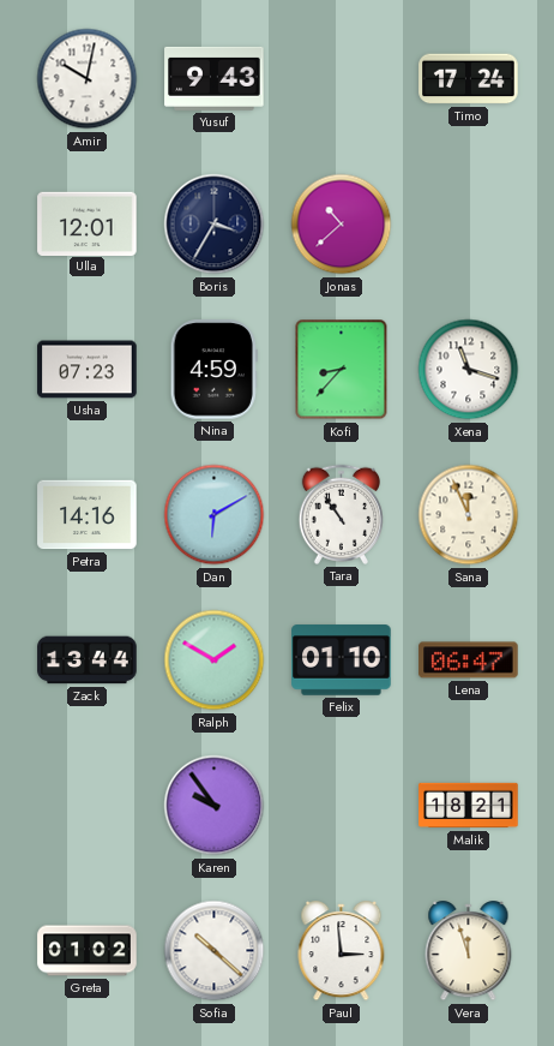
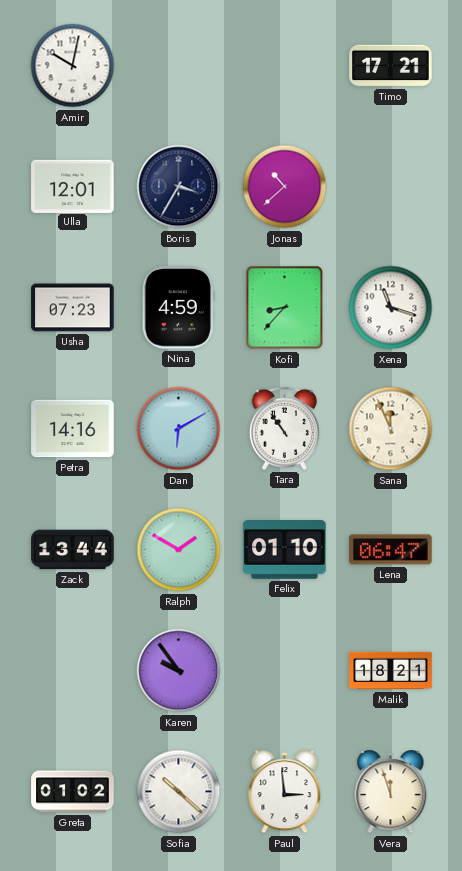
Yusuf: 9:43 -> none
Timo: 17:24 -> 17:21
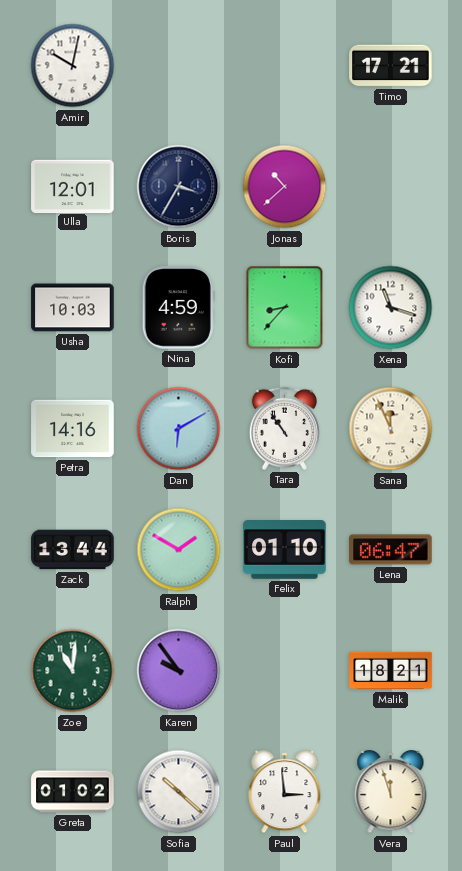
Usha: 07:23 -> 10:03
Zoe: none -> 11:01
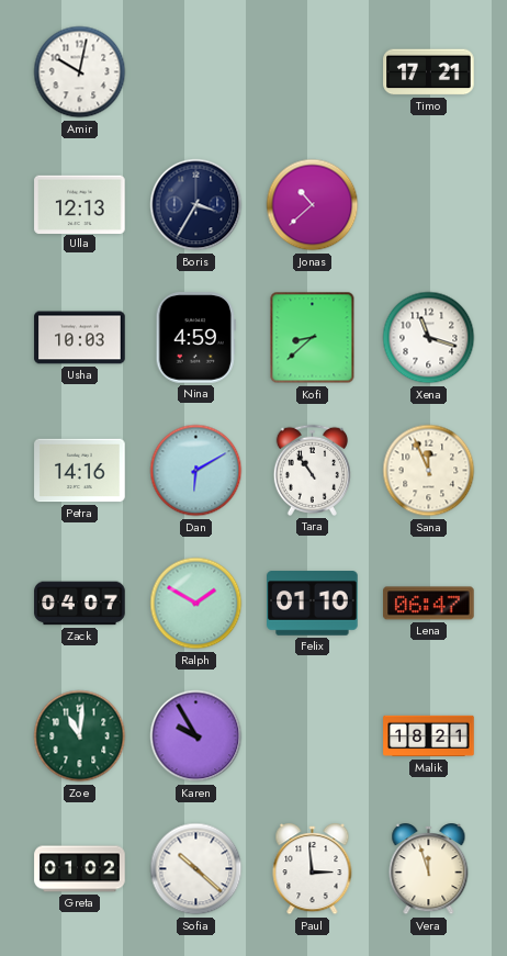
Ulla: 12:01 -> 12:13
Kofi: 8:37 -> 8:38
Zack: 13:44 -> 04:07
Karen: 9:54 -> 9:55
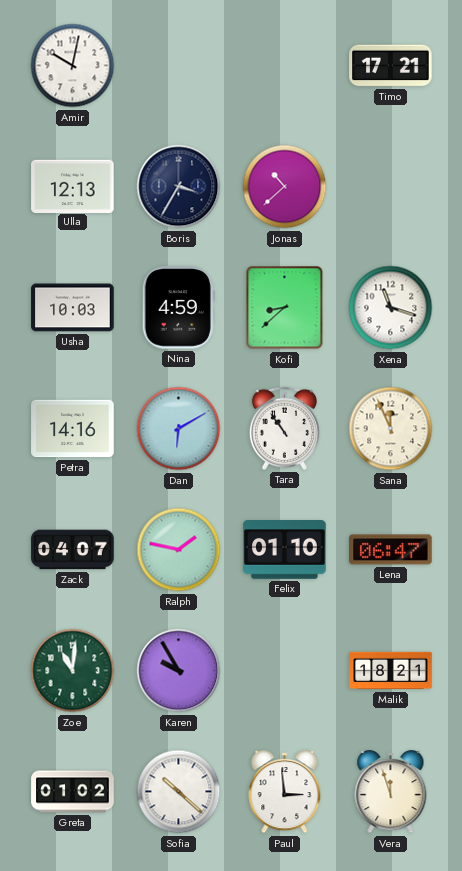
Ralph: 1:50 -> 1:47
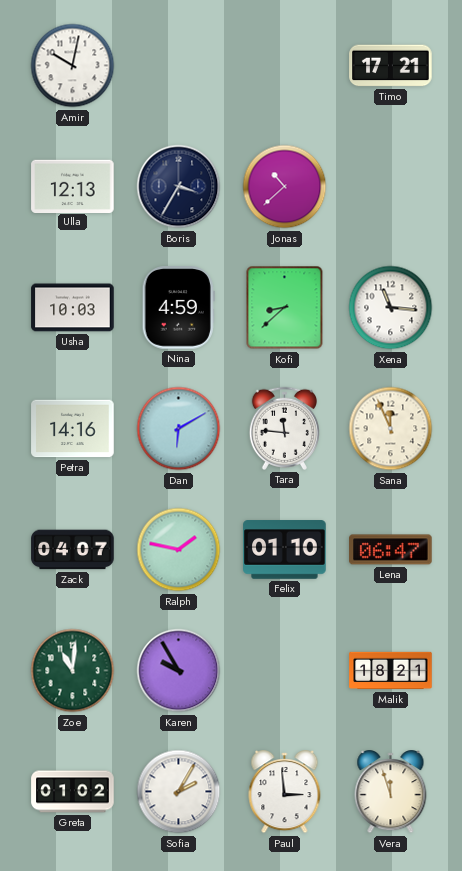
Xena: 11:18 -> 11:16
Tara: 10:54 -> 11:46
Sofia: 10:22 -> 2:05
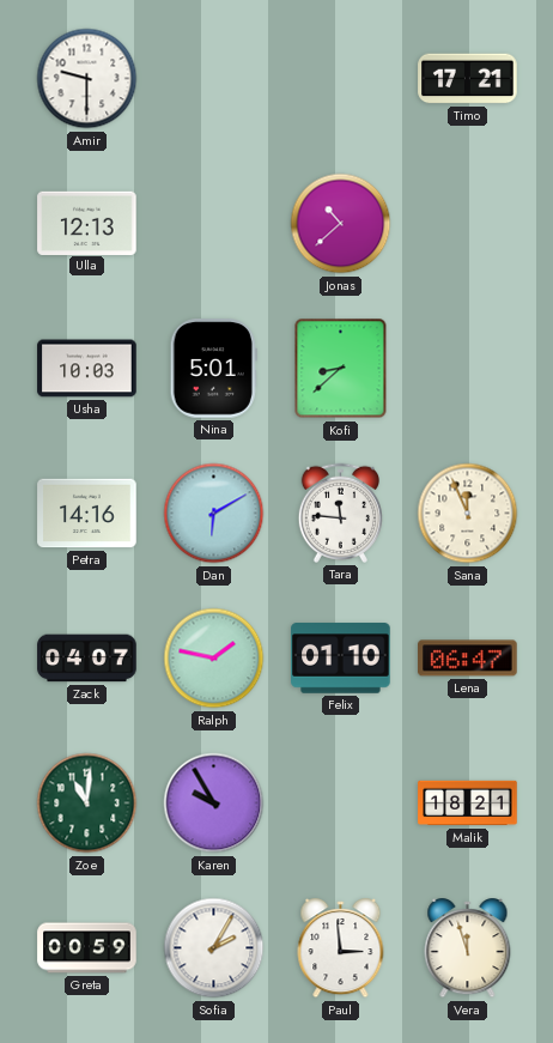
Amir: 10:02 -> 9:30
Boris: 3:35 -> none
Nina: 4:59 -> 5:01
Xena: 11:16 -> none
Greta: 01:02 -> 00:59
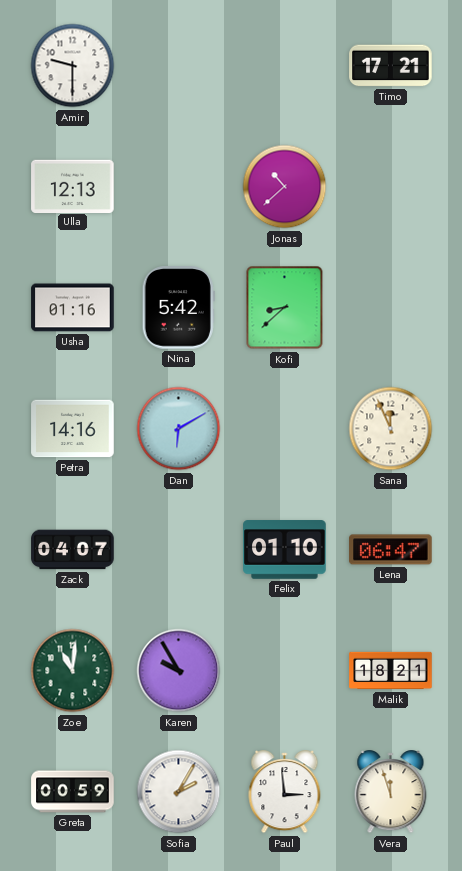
Usha: 10:03 -> 01:16
Nina: 5:01 -> 5:42
Tara: 11:46 -> none
Ralph: 1:47 -> none
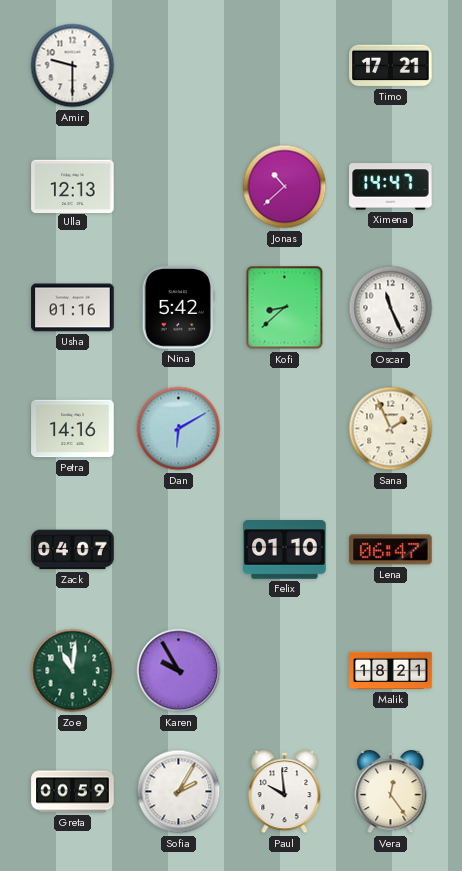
Ximena: none -> 14:47
Oscar: none -> 11:26
Sana: 11:56 -> 1:56
Paul: 2:59 -> 9:59
Vera: 11:57 -> 12:24
